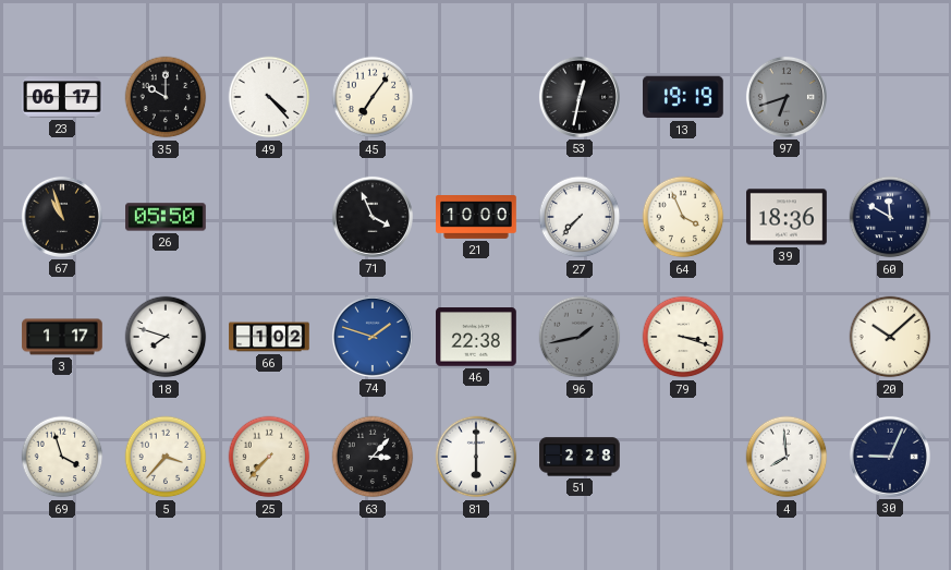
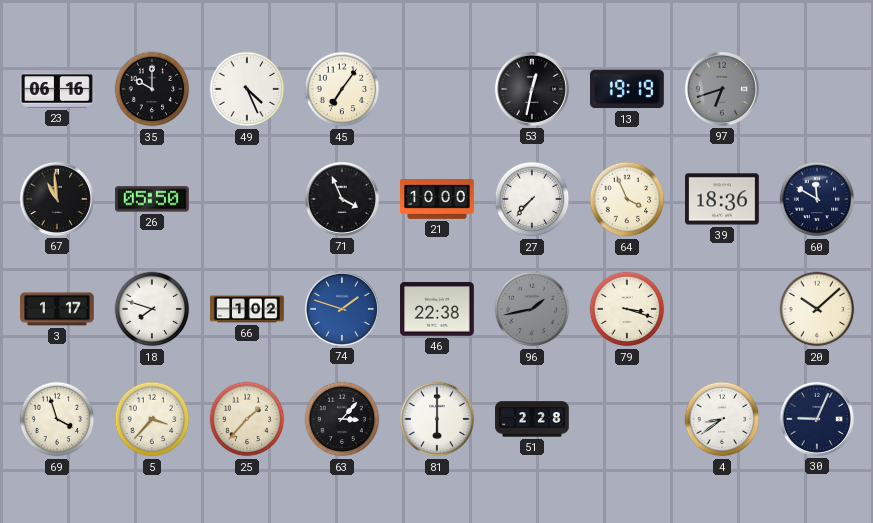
23: 06:17 -> 06:16
49: 4:23 -> 4:26
67: 10:57 -> 10:59
25: 7:37 -> 1:37
4: 7:59 -> 8:39
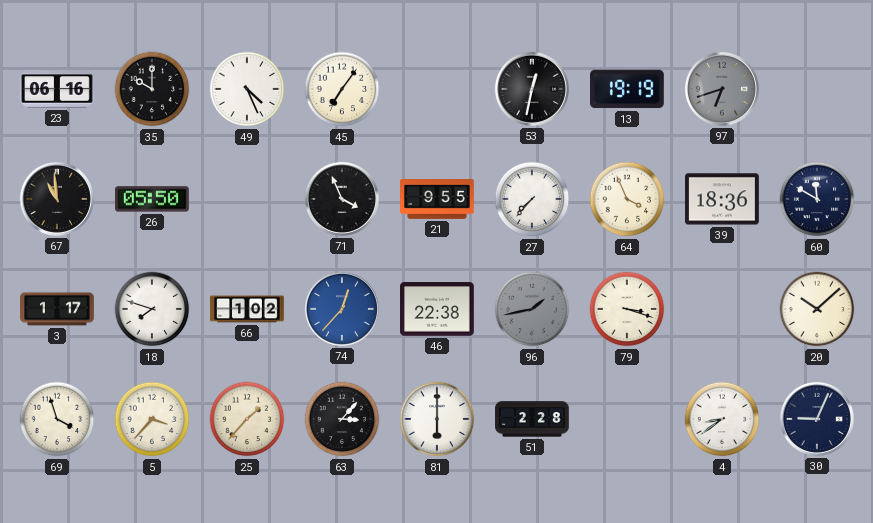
21: 10:00 -> 9:55
74: 1:48 -> 12:37
